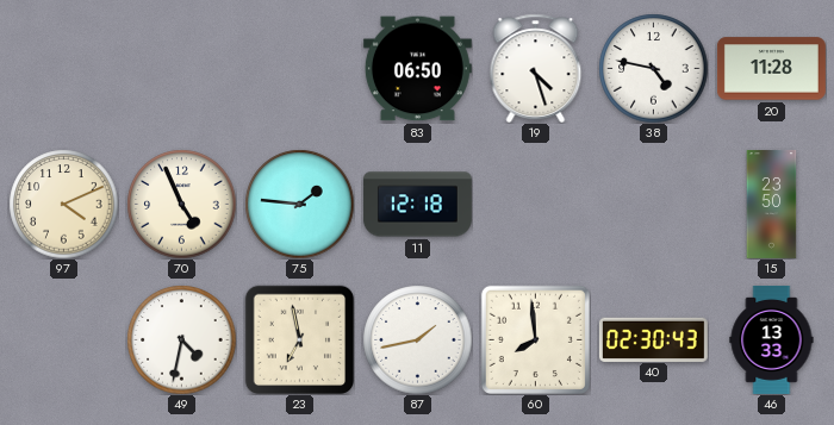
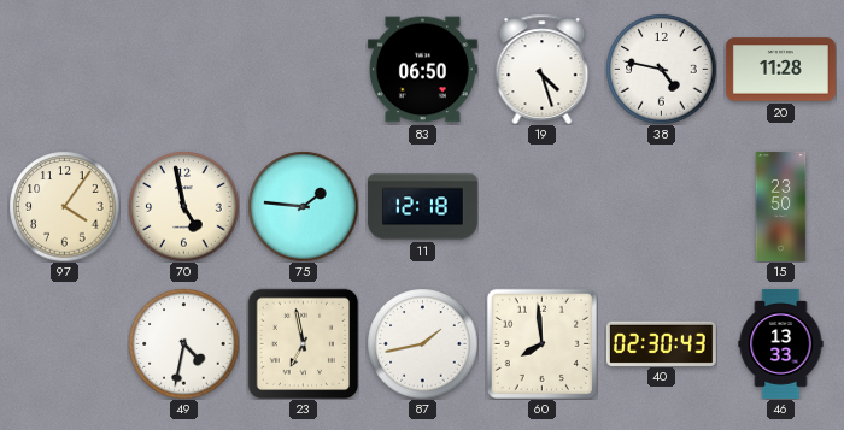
97: 4:11 -> 4:06
70: 4:56 -> 4:58
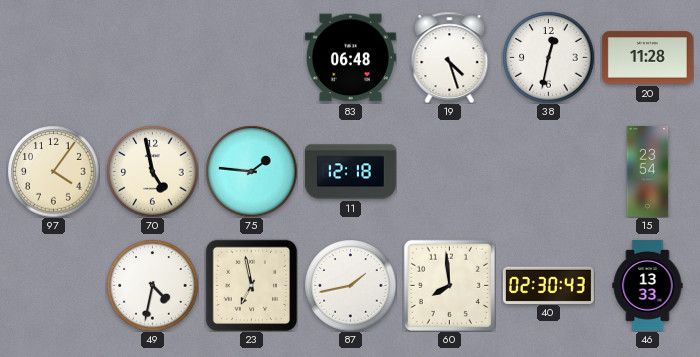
83: 06:50 -> 06:48
38: 4:47 -> 12:32
15: 23:50 -> 23:54
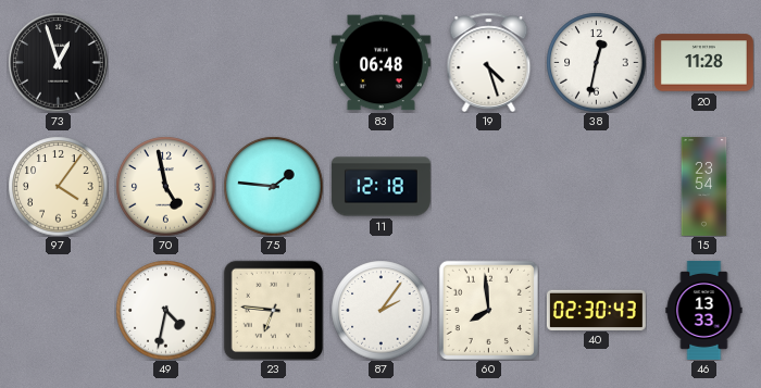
73: none -> 12:57
23: 6:58 -> 6:46
87: 1:43 -> 2:06
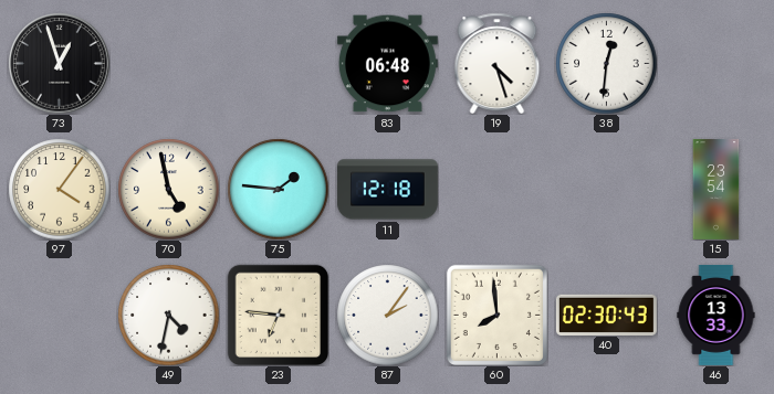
38: 12:32 -> 12:31
20: 11:28 -> none
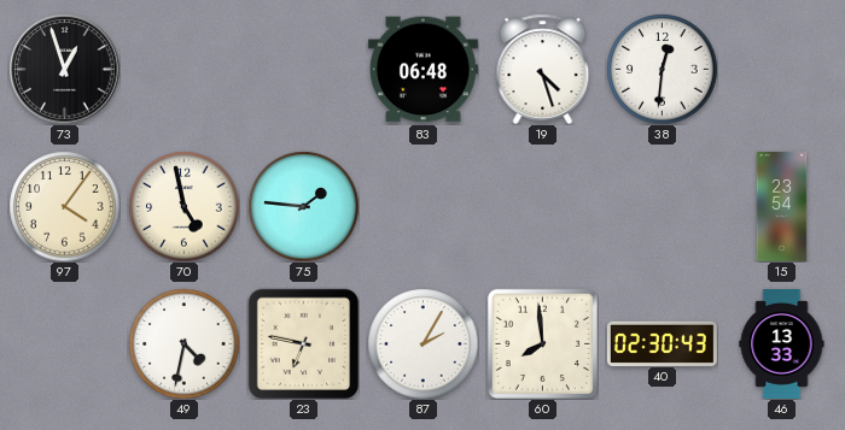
11: 12:18 -> none
23: 6:46 -> 6:47
87: 2:06 -> 2:05
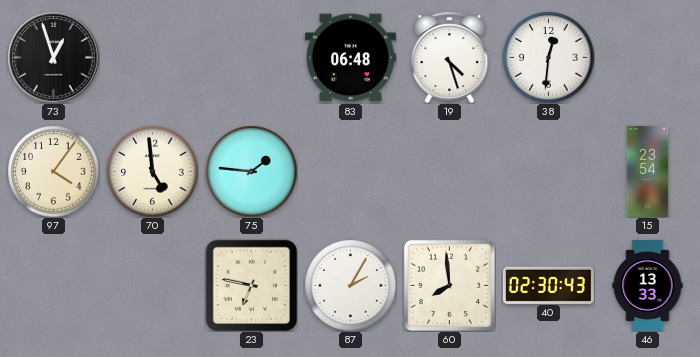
70: 4:58 -> 4:59
49: 4:32 -> none
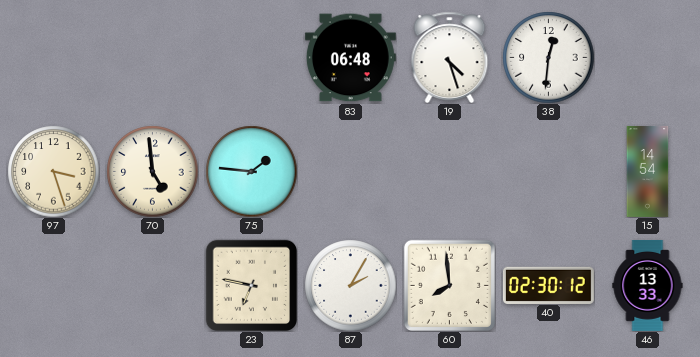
73: 12:57 -> none
97: 4:06 -> 3:27
15: 23:54 -> 14:54
40: 02:30:43 -> 02:30:12
